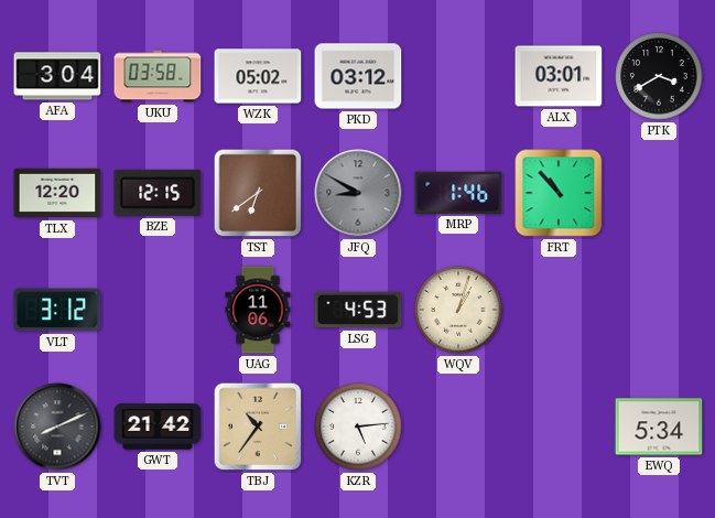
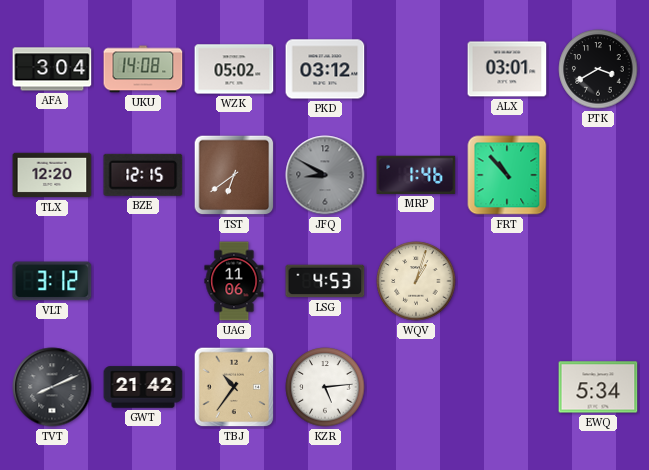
UKU: 03:58 -> 14:08
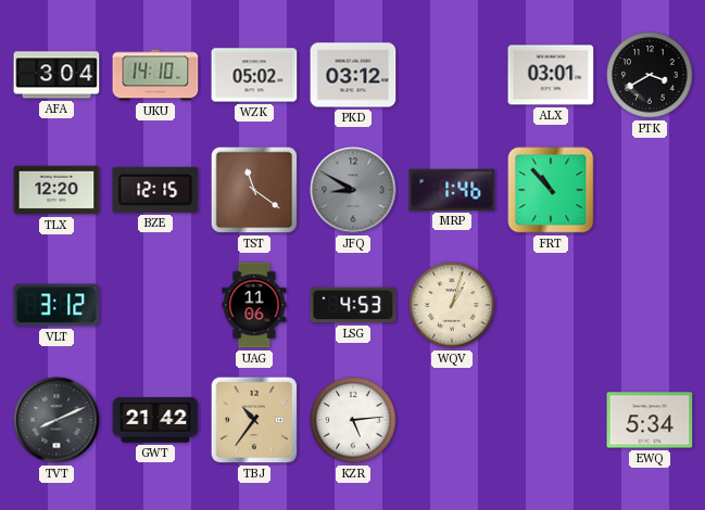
UKU: 14:08 -> 14:10
TST: 6:39 -> 11:21
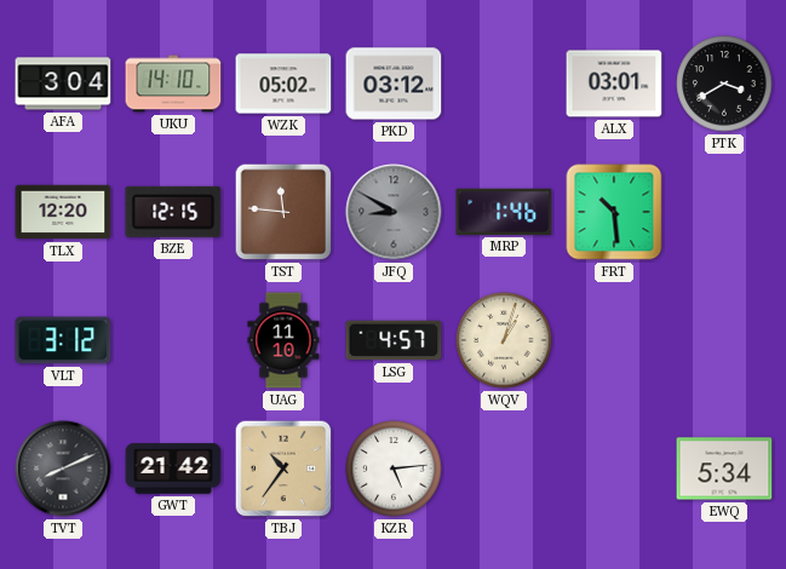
TST: 11:21 -> 11:46
FRT: 10:53 -> 10:29
UAG: 11:06 -> 11:10
LSG: 4:53 -> 4:57
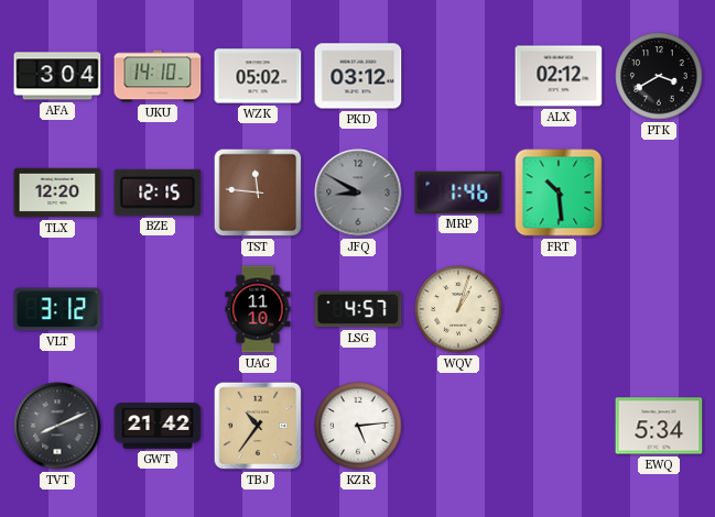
ALX: 03:01 -> 02:12
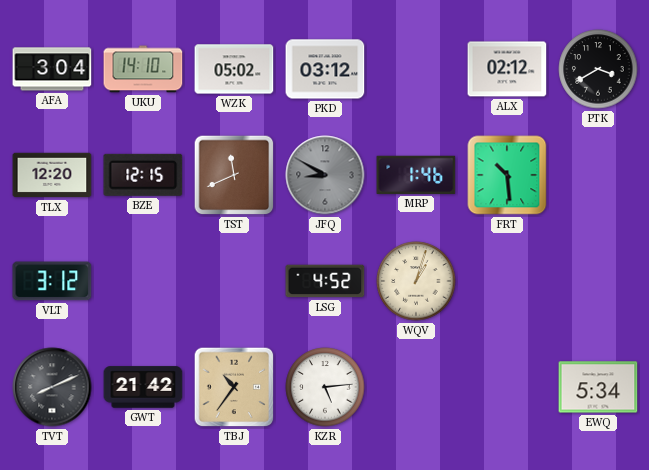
TST: 11:46 -> 11:41
UAG: 11:10 -> none
LSG: 4:57 -> 4:52
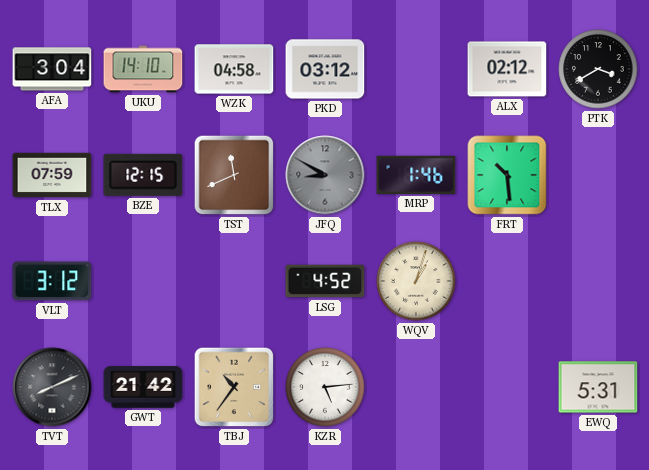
WZK: 05:02 -> 04:58
TLX: 12:20 -> 07:59
EWQ: 5:34 -> 5:31
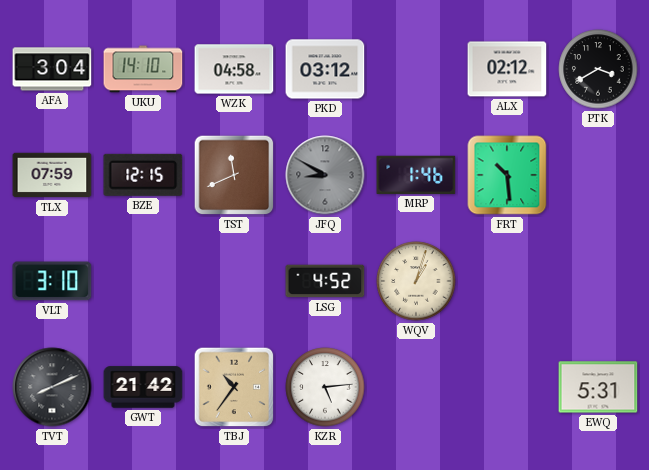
VLT: 3:12 -> 3:10
